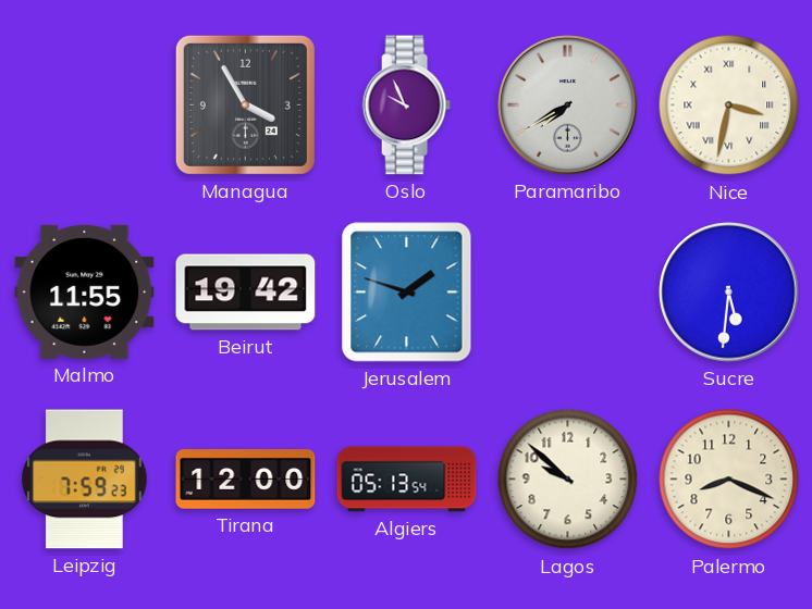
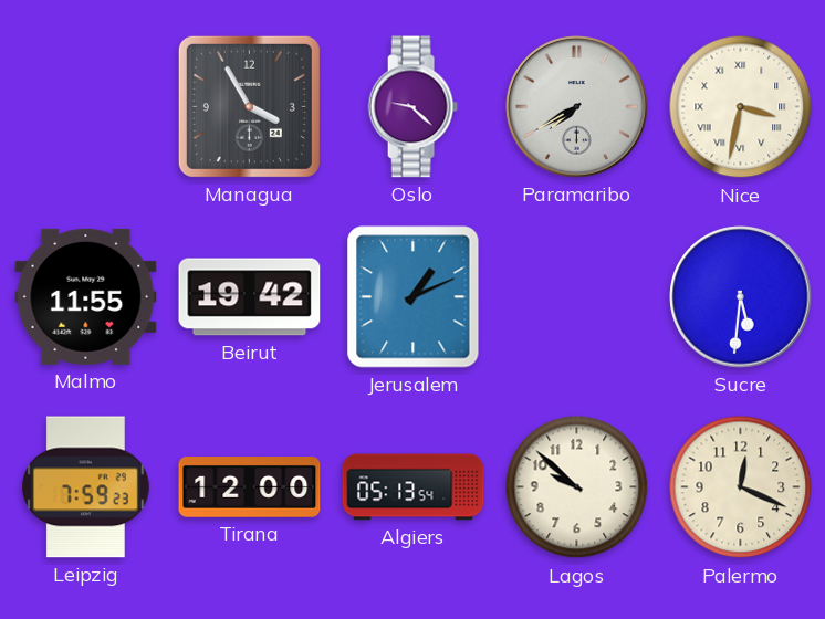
Oslo: 9:56 -> 9:22
Jerusalem: 1:48 -> 1:11
Palermo: 8:19 -> 12:19
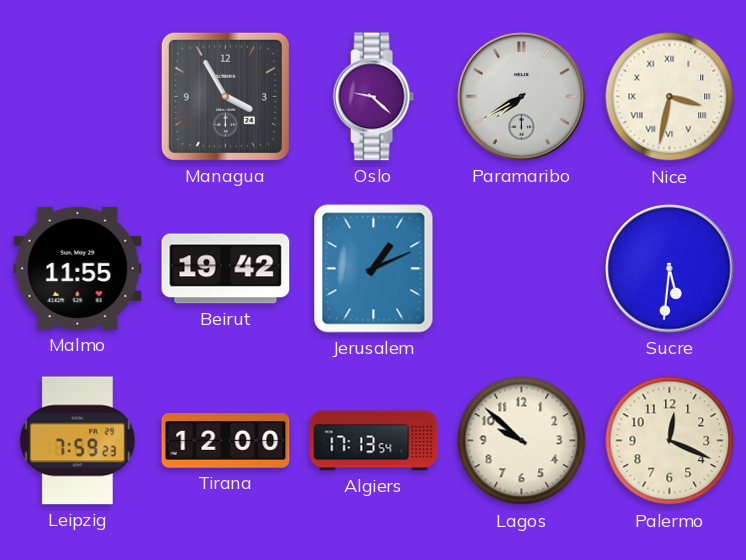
Algiers: 05:13 -> 17:13
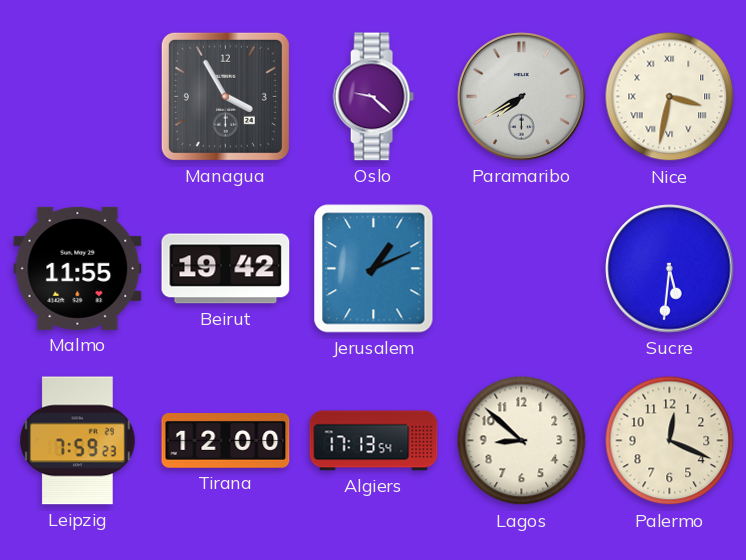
Lagos: 9:52 -> 8:52
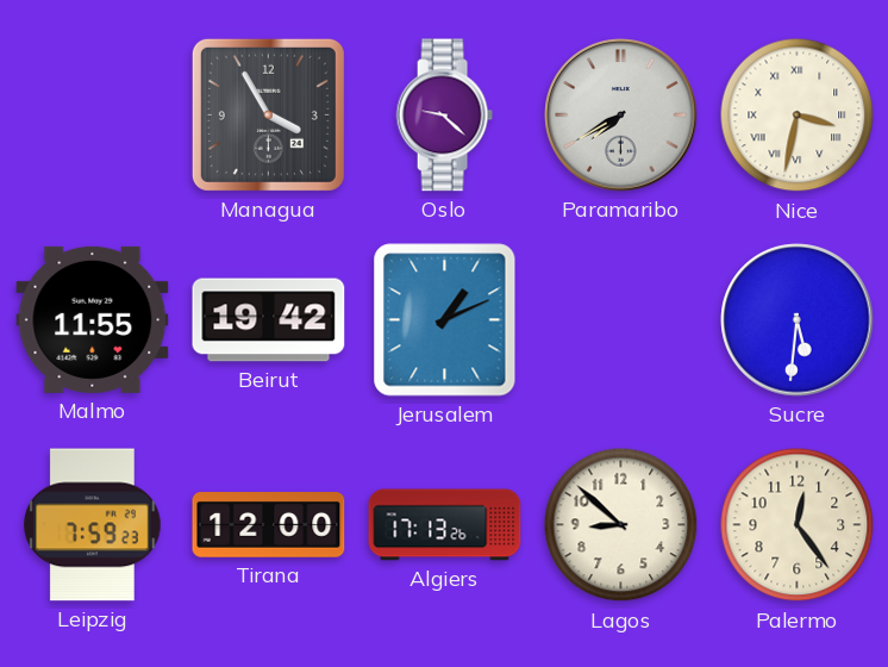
Algiers: 17:13:54 -> 17:13:26
Palermo: 12:19 -> 12:24
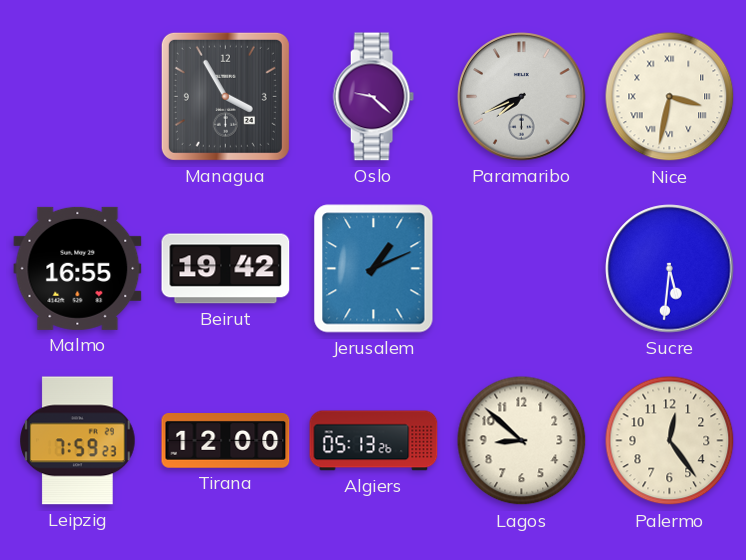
Paramaribo: 7:40 -> 7:41
Malmo: 11:55 -> 16:55
Algiers: 17:13 -> 05:13
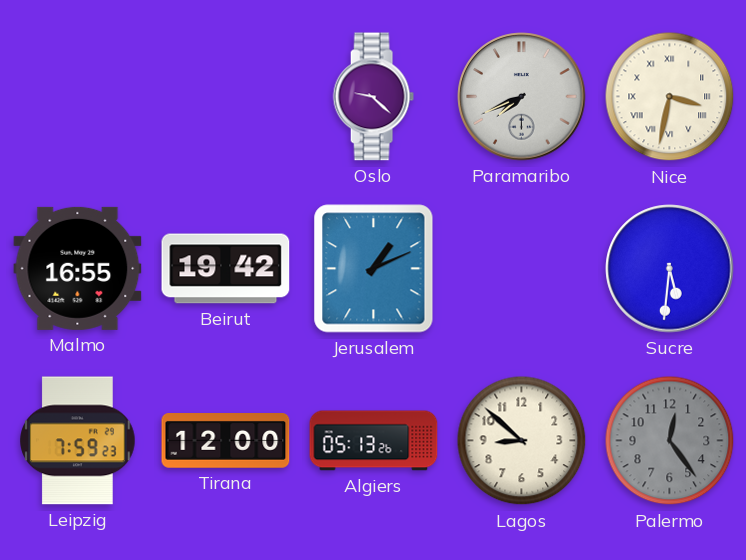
Managua: 3:55 -> none
Palermo dial: cream -> grey
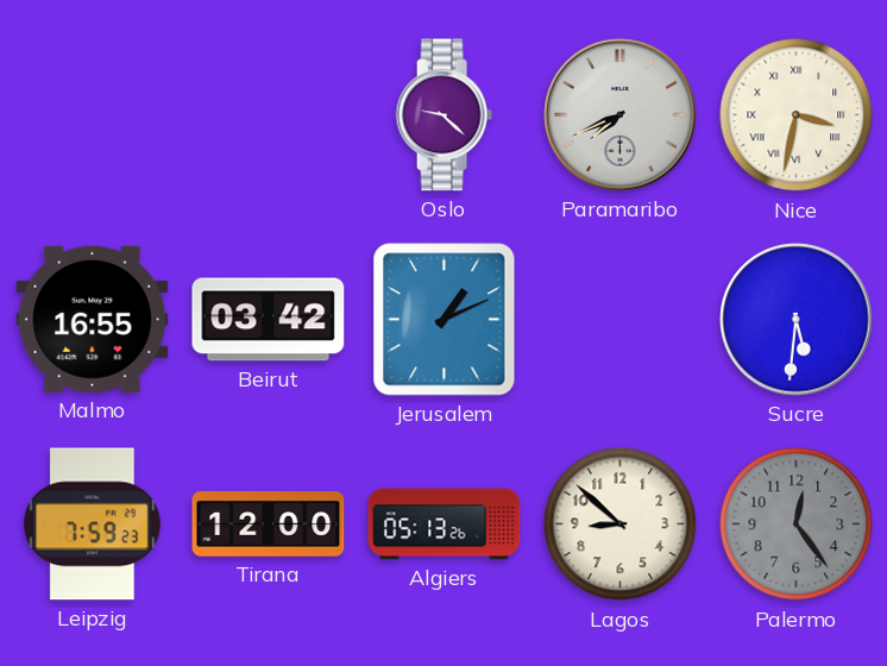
Beirut: 19:42 -> 03:42
